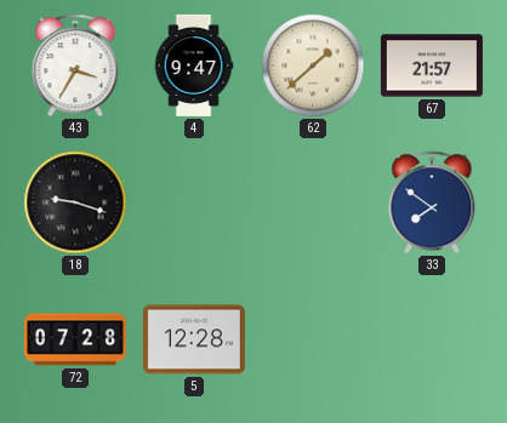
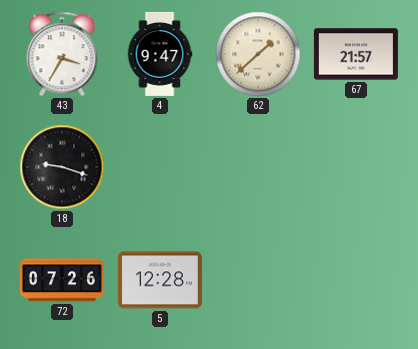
33: 7:51 -> none
72: 07:28 -> 07:26
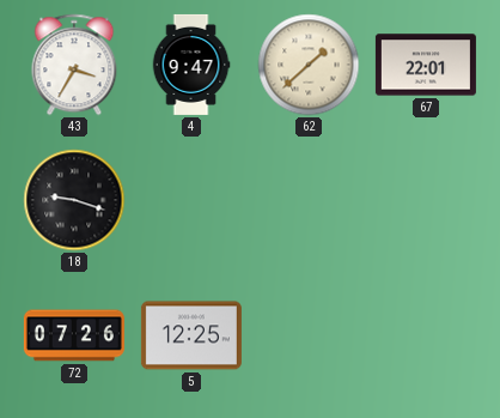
67: 21:57 -> 22:01
5: 12:28 -> 12:25
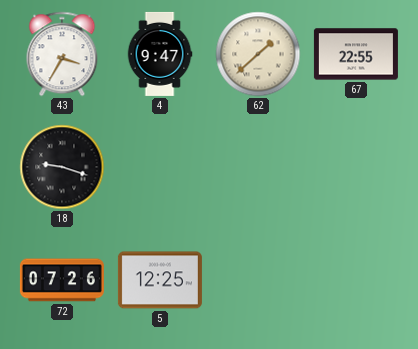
67: 22:01 -> 22:55
